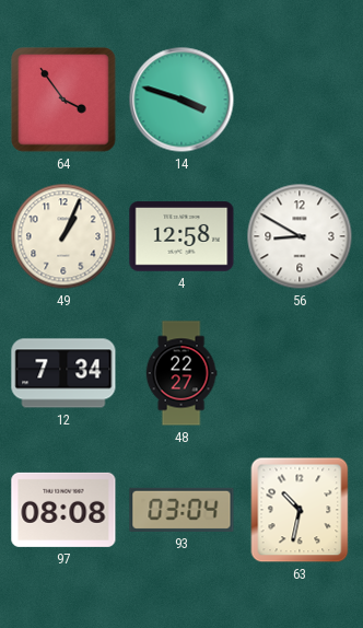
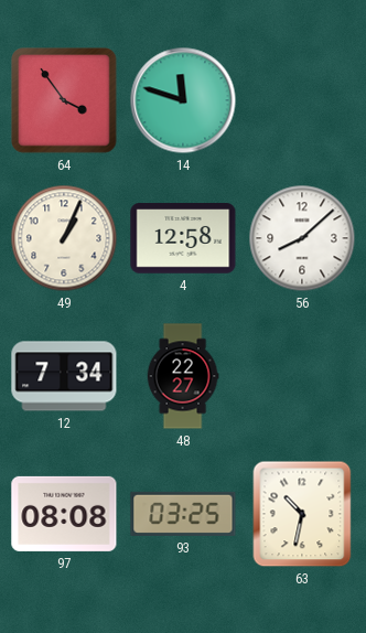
14: 3:48 -> 11:48
56: 8:50 -> 8:08
93: 03:04 -> 03:25
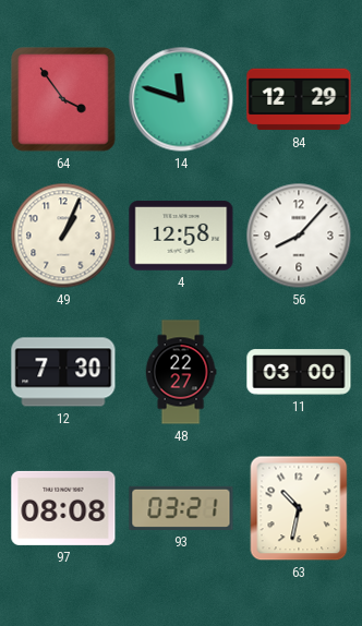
84: none -> 12:29
56: 8:08 -> 8:07
12: 7:34 -> 7:30
11: none -> 03:00
93: 03:25 -> 03:21
